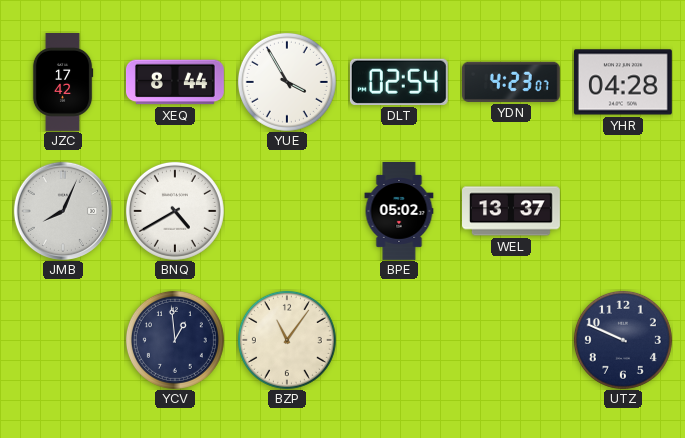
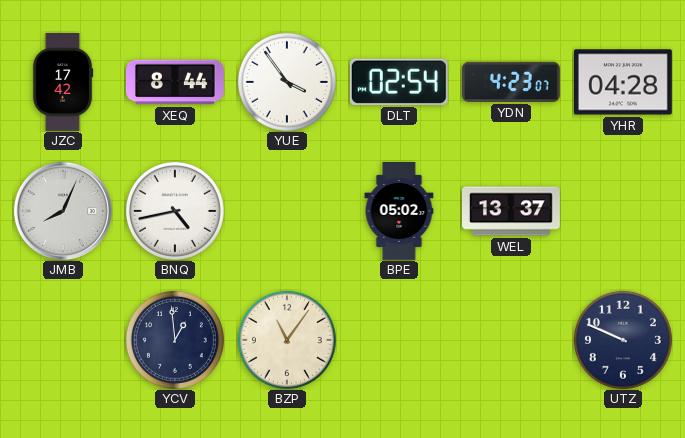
YUE: 3:55 -> 3:54
BNQ: 4:40 -> 4:43
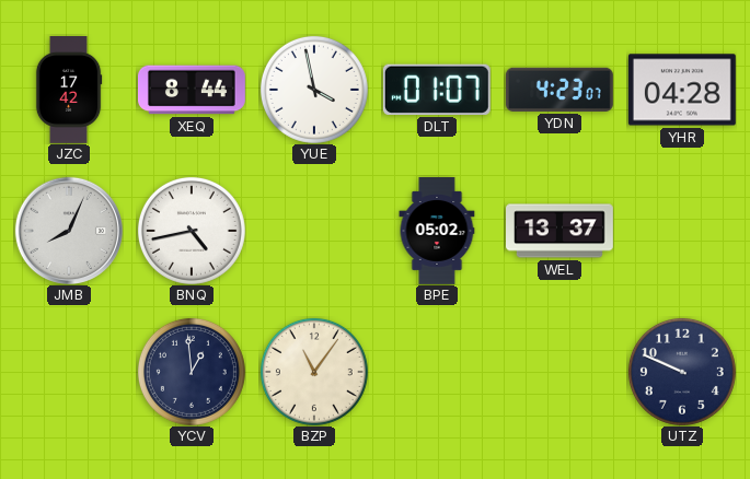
YUE: 3:54 -> 3:58
DLT: 02:54 -> 01:07
